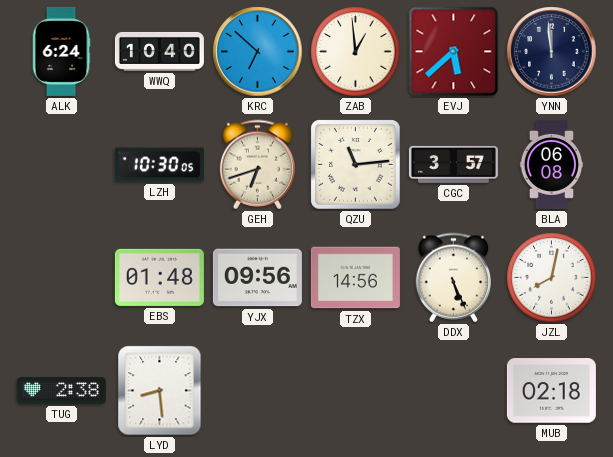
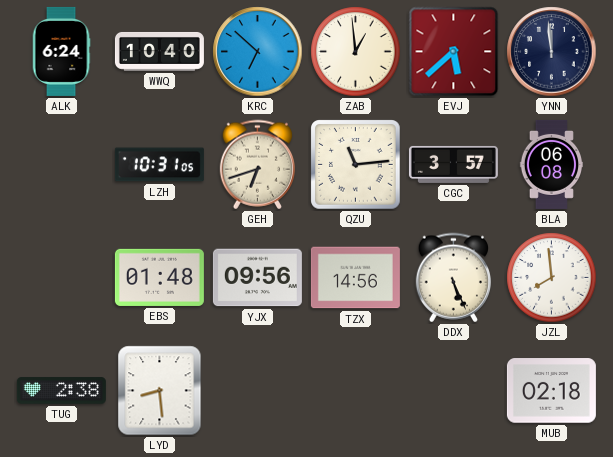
LZH: 10:30 -> 10:31
JZL: 8:02 -> 7:59
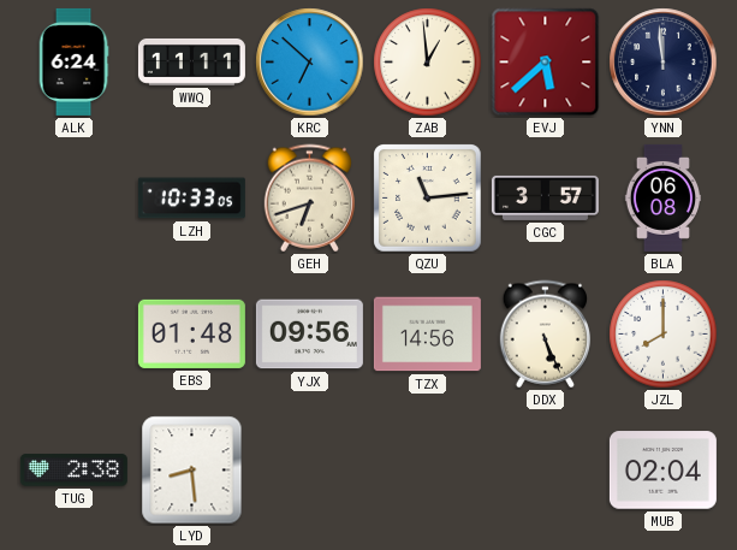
WWQ: 10:40 -> 11:11
LZH: 10:31 -> 10:33
JZL: 7:59 -> 8:00
MUB: 02:18 -> 02:04
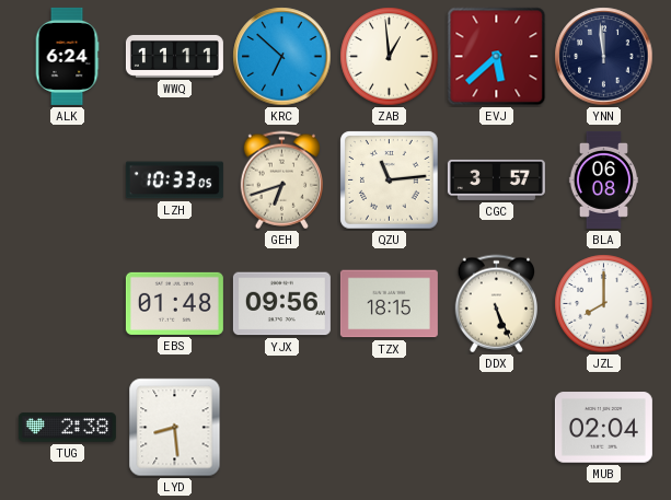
TZX: 14:56 -> 18:15
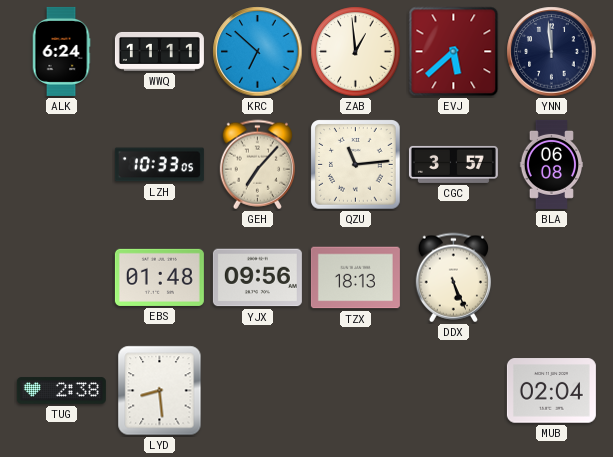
GEH: 6:42 -> 7:07
TZX: 18:15 -> 18:13
JZL: 8:00 -> none
